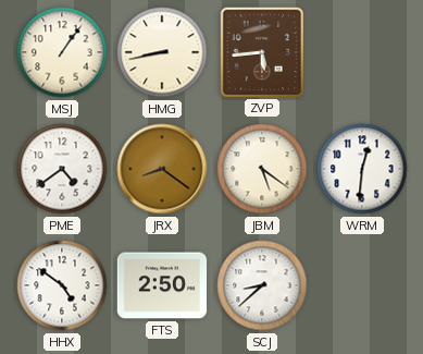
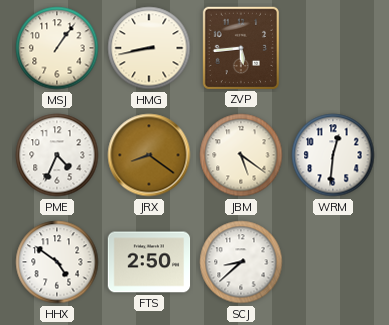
PME: 4:39 -> 4:34
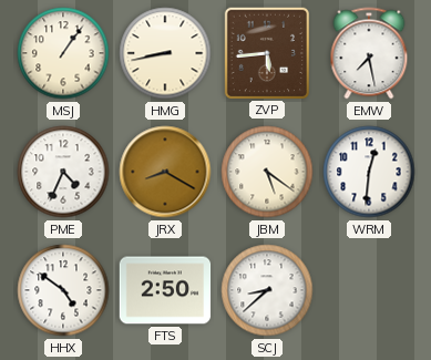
EMW: none -> 7:28
JRX: 8:21 -> 8:20
